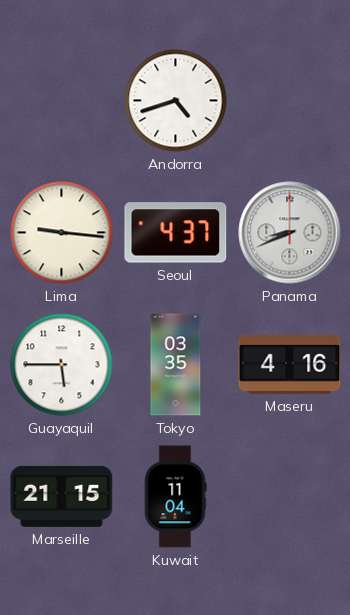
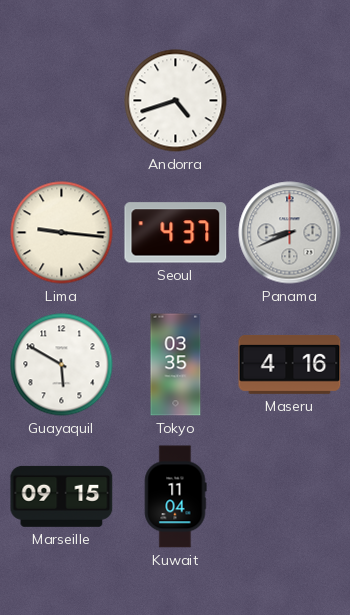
Guayaquil: 5:45 -> 5:50
Marseille: 21:15 -> 09:15
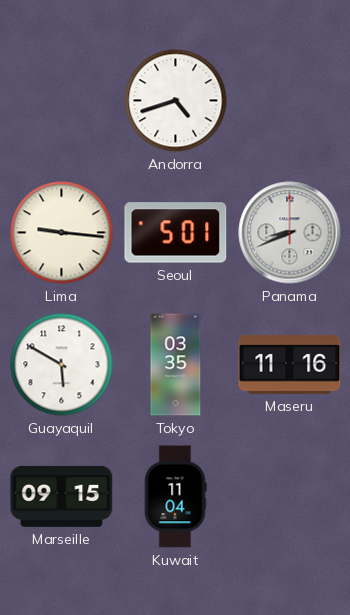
Seoul: 4:37 -> 5:01
Maseru: 4:16 -> 11:16
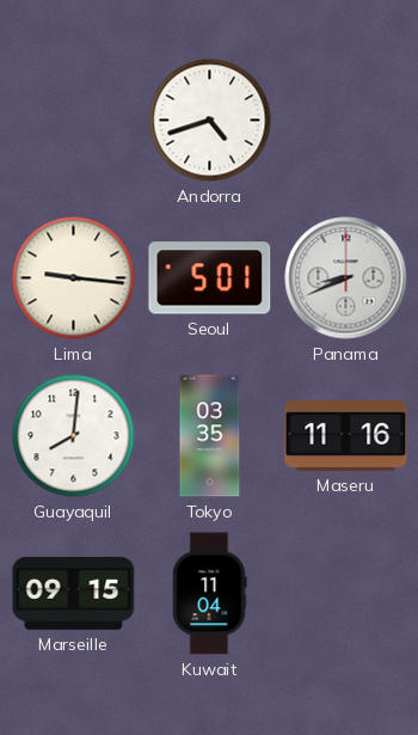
Guayaquil: 5:50 -> 8:01
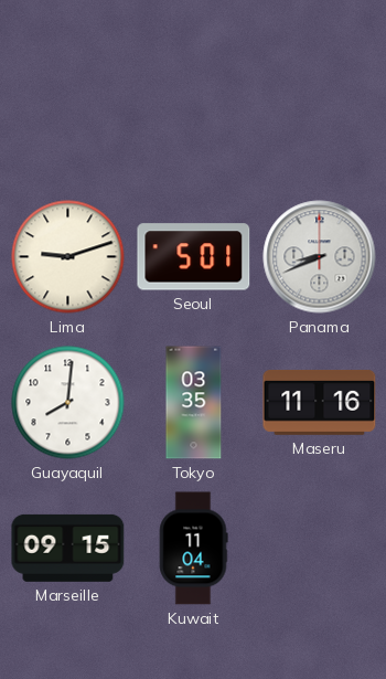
Andorra: 4:42 -> none
Lima: 9:16 -> 9:12
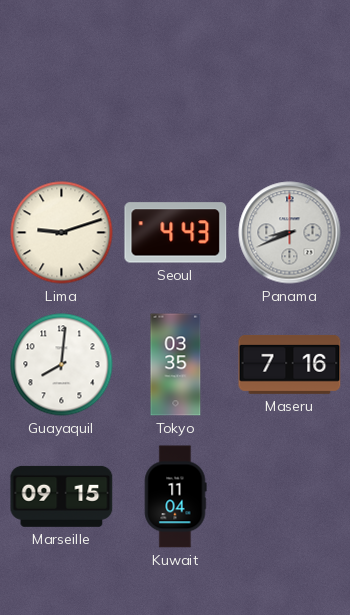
Seoul: 5:01 -> 4:43
Maseru: 11:16 -> 7:16
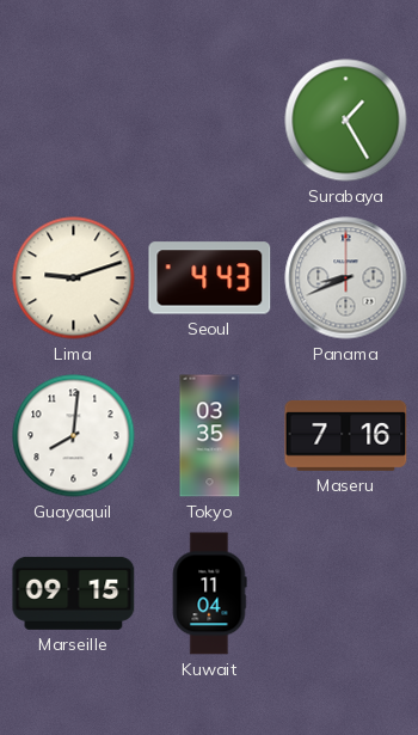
Surabaya: none -> 1:25
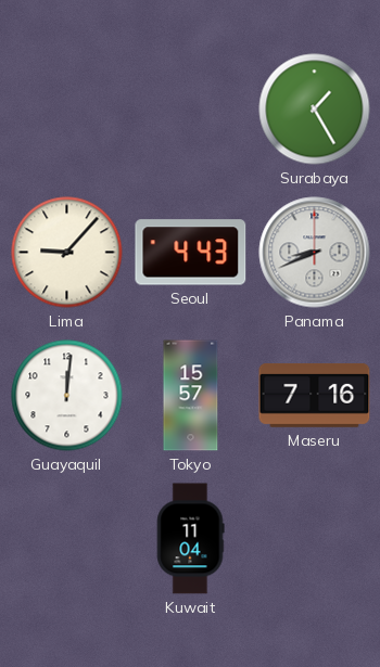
Lima: 9:12 -> 9:07
Guayaquil: 8:01 -> 12:01
Tokyo: 03:35 -> 15:57
Marseille: 09:15 -> none
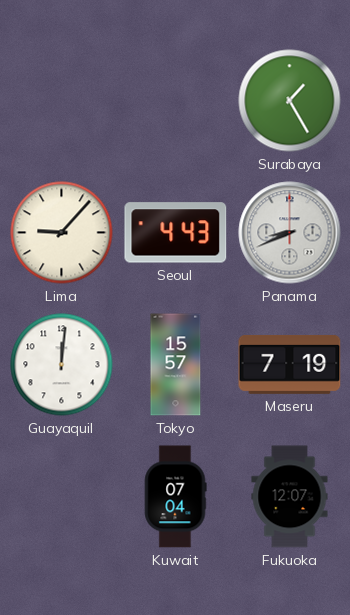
Maseru: 7:16 -> 7:19
Kuwait: 11:04 -> 07:04
Fukuoka: none -> 12:07
